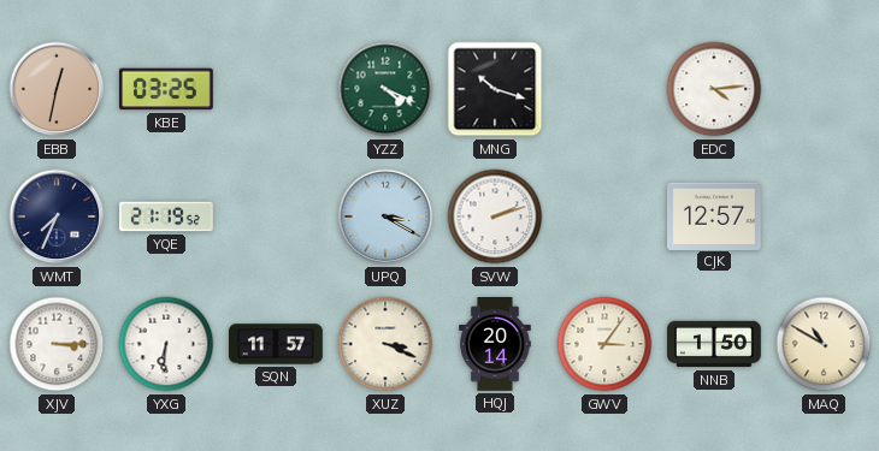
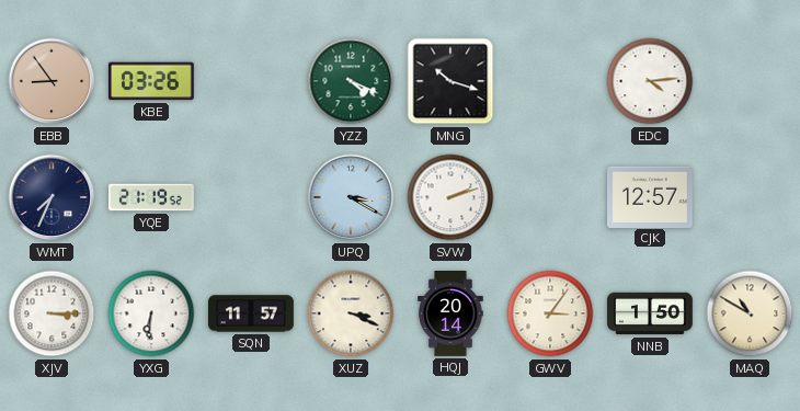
EBB: 12:32 -> 8:54
KBE: 03:25 -> 03:26
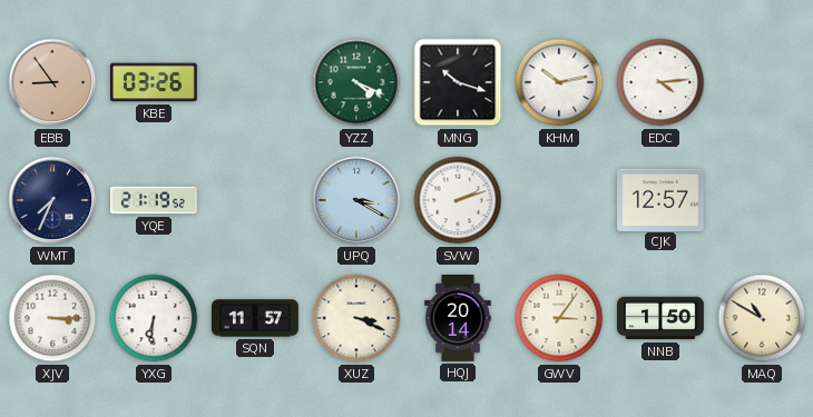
KHM: none -> 10:13
